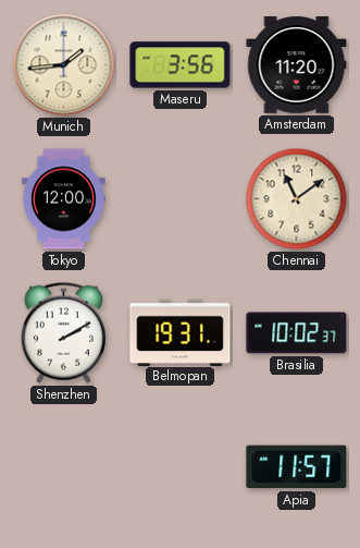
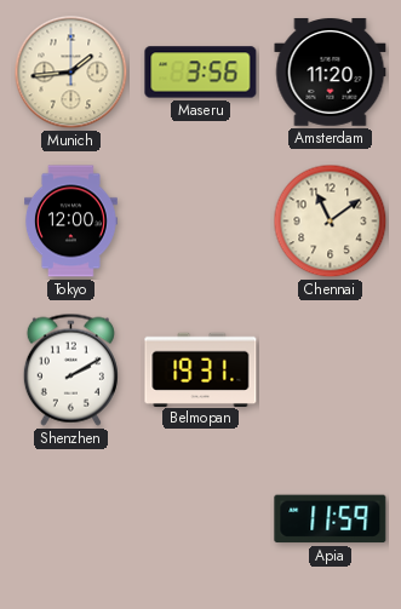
Brasilia: 10:02 -> none
Apia: 11:57 -> 11:59
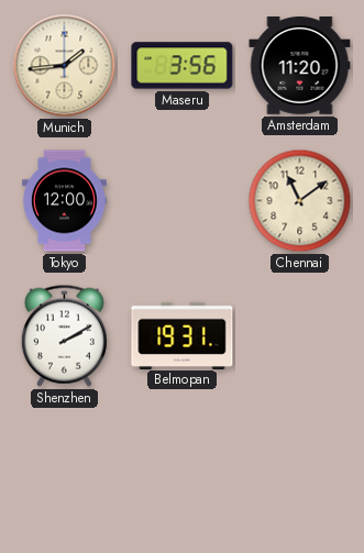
Apia: 11:59 -> none
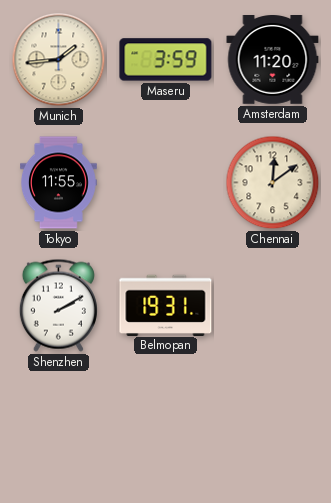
Maseru: 3:56 -> 3:59
Tokyo: 12:00 -> 11:55
Chennai: 11:09 -> 12:09
